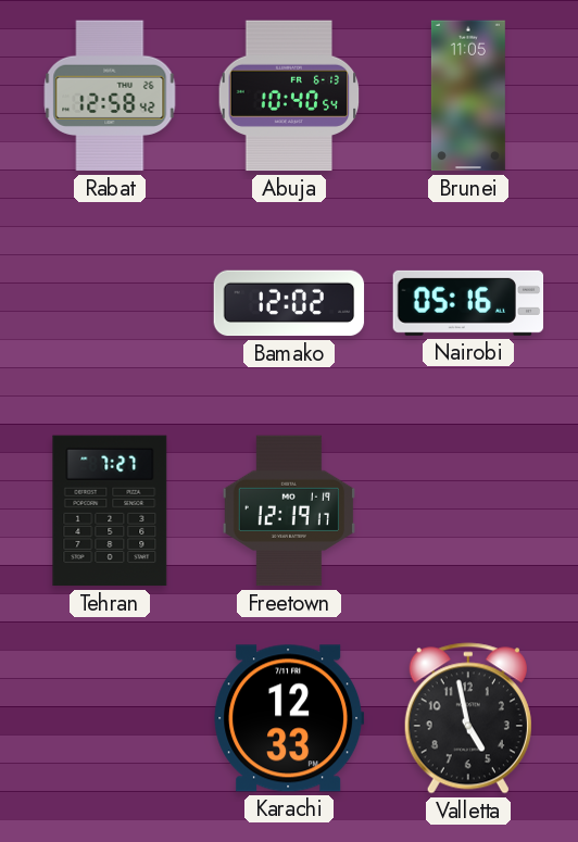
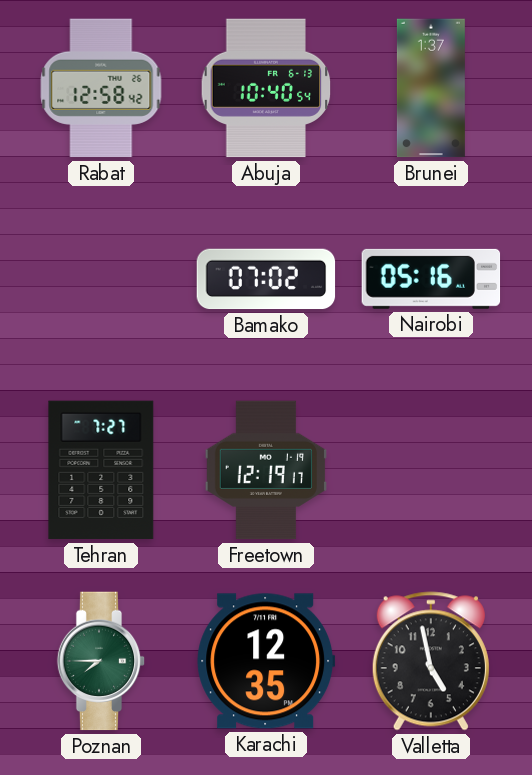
Brunei: 11:05 -> 1:37
Bamako: 12:02 -> 07:02
Poznan: none -> 7:45
Karachi: 12:33 -> 12:35
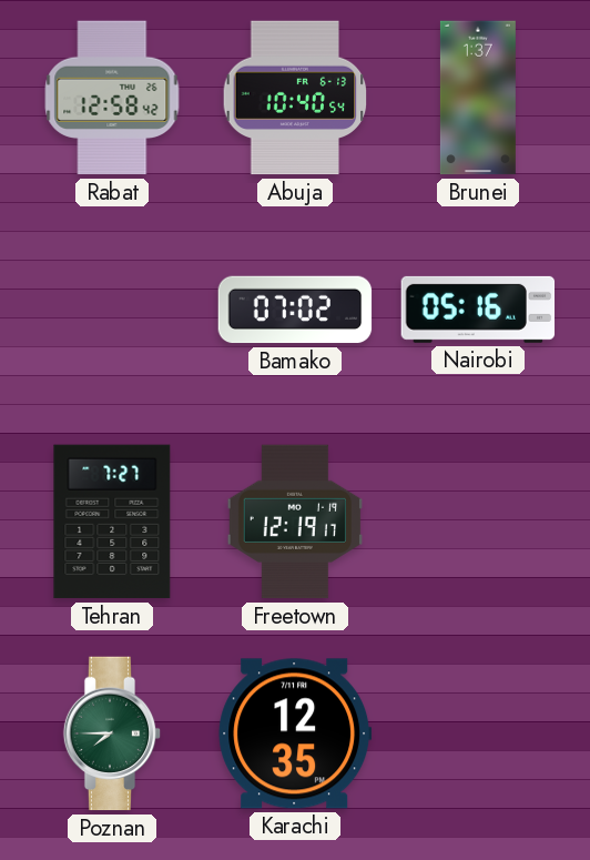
Valletta: 4:58 -> none
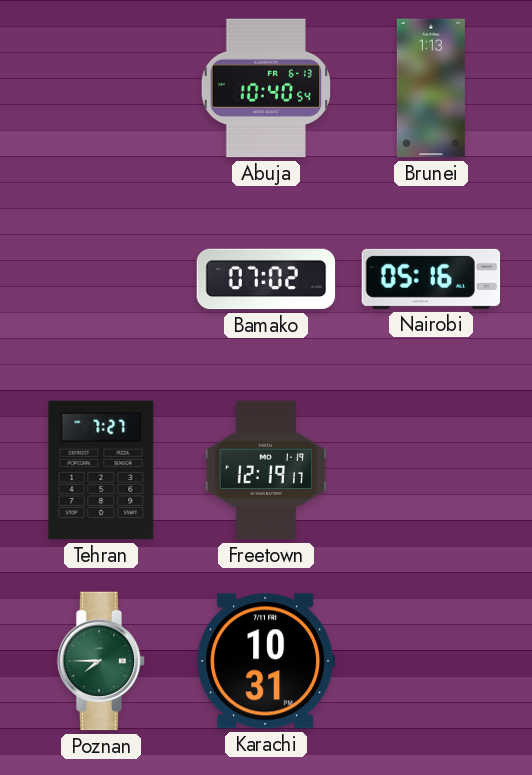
Rabat: 12:58 -> none
Brunei: 1:37 -> 1:13
Karachi: 12:35 -> 10:31
